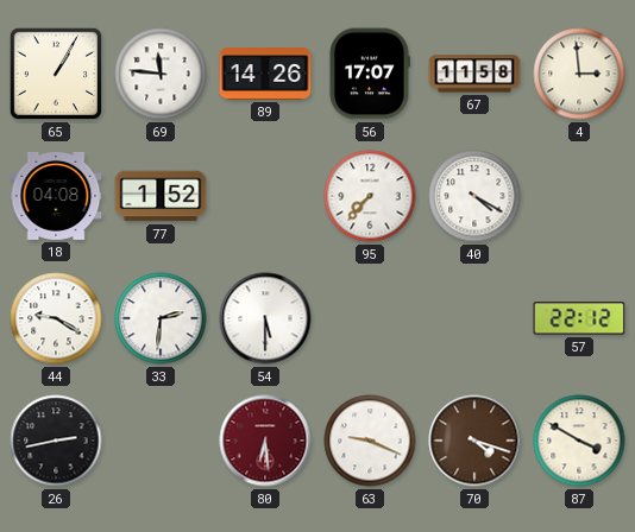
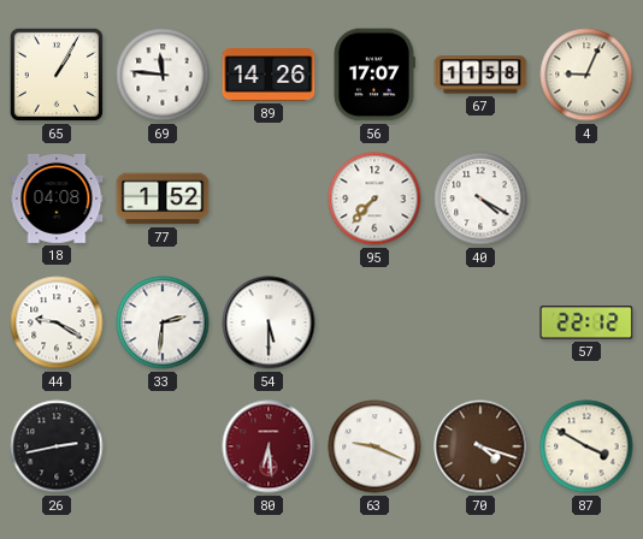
4: 2:59 -> 9:04
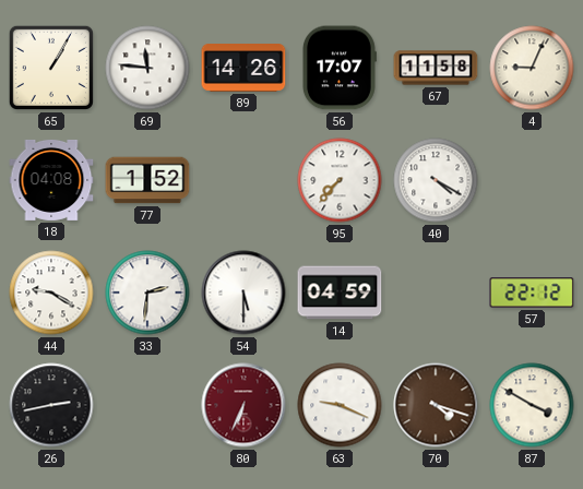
14: none -> 04:59
80: 6:29 -> 6:34
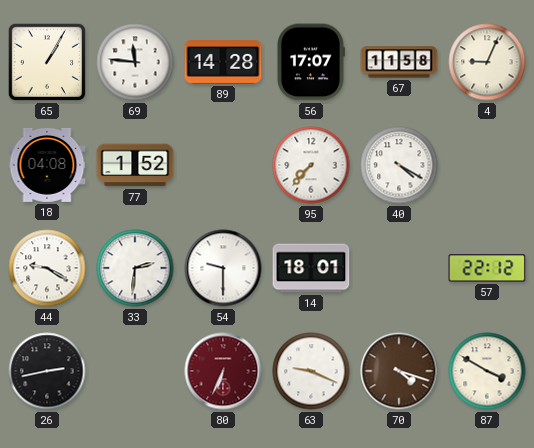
89: 14:26 -> 14:28
54: 5:30 -> 9:30
14: 04:59 -> 18:01
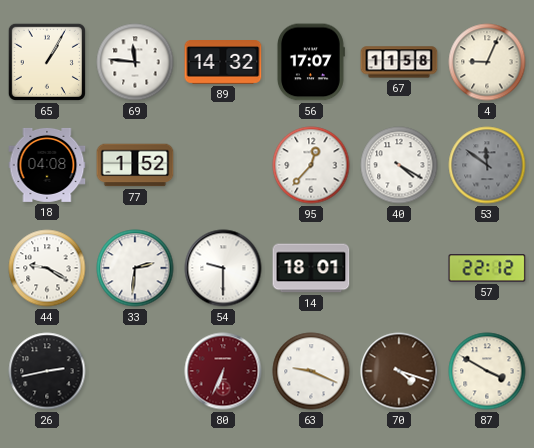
89: 14:28 -> 14:32
95: 7:37 -> 12:37
53: none -> 11:51
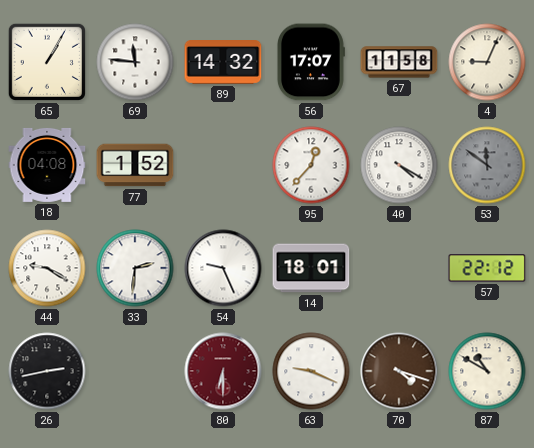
54: 9:30 -> 9:26
80: 6:34 -> 6:30
87: 3:50 -> 10:50
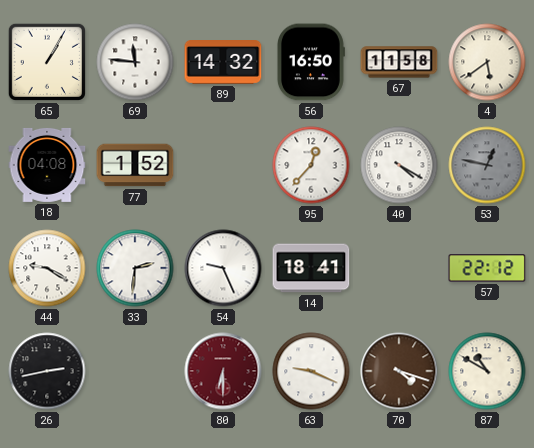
56: 17:07 -> 16:50
4: 9:04 -> 5:39
53: 11:51 -> 12:47
14: 18:01 -> 18:41
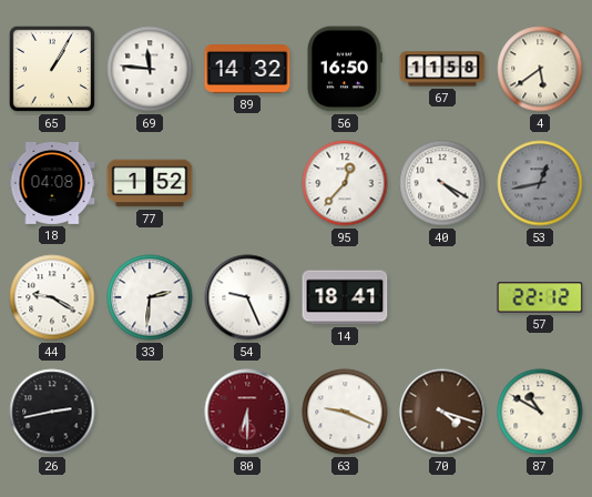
53: 12:47 -> 12:43
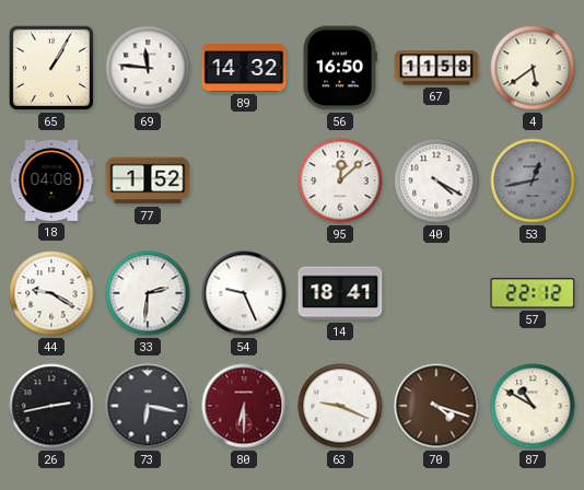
95: 12:37 -> 12:08
73: none -> 6:17
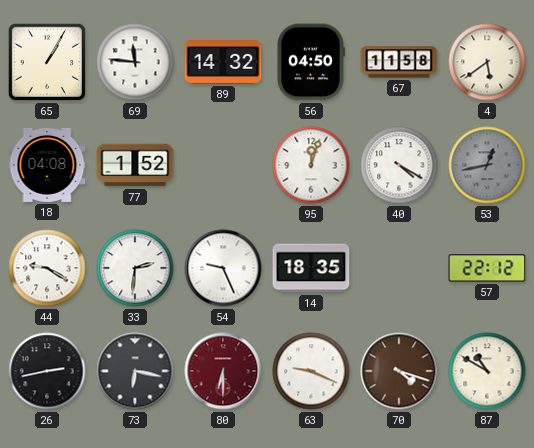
56: 16:50 -> 04:50
95: 12:08 -> 12:03
14: 18:41 -> 18:35
